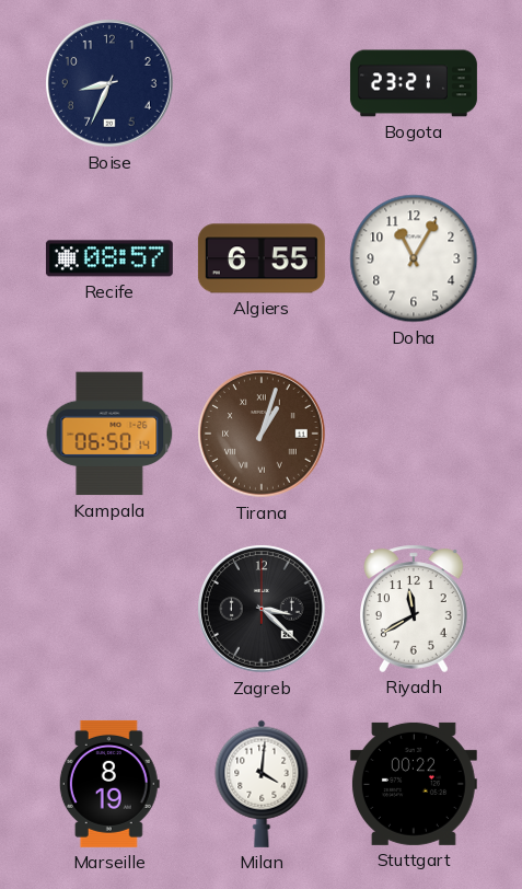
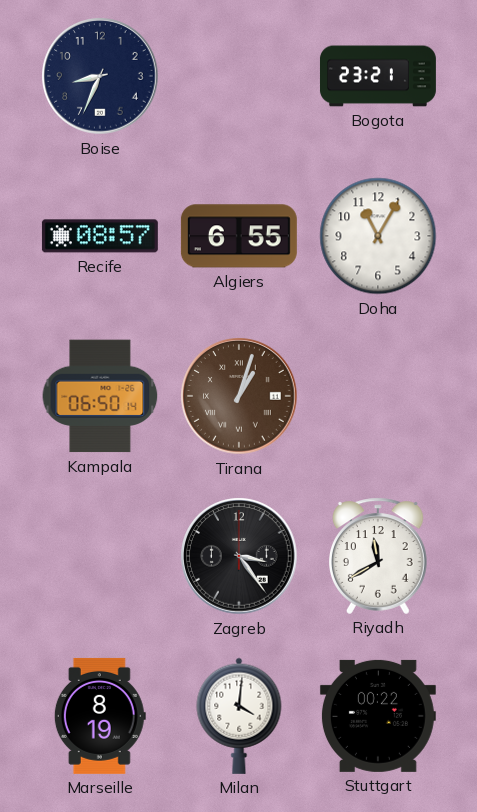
Zagreb: 3:22 -> 3:24
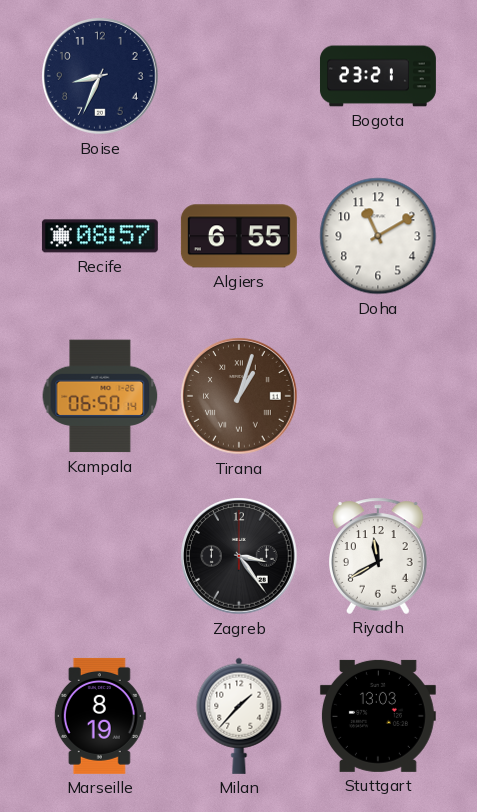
Doha: 11:05 -> 11:10
Milan: 4:01 -> 1:37
Stuttgart: 00:22 -> 13:03
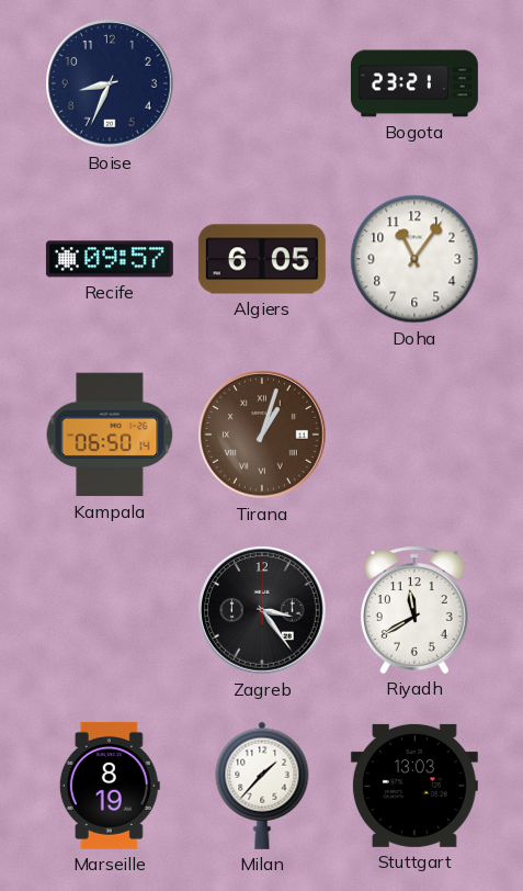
Recife: 08:57 -> 09:57
Algiers: 6:55 -> 6:05
Doha: 11:10 -> 11:06
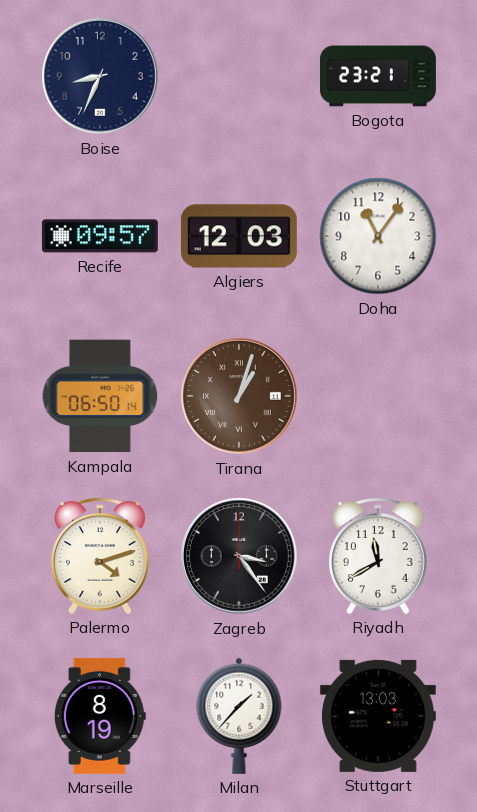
Algiers: 6:05 -> 12:03
Palermo: none -> 4:12
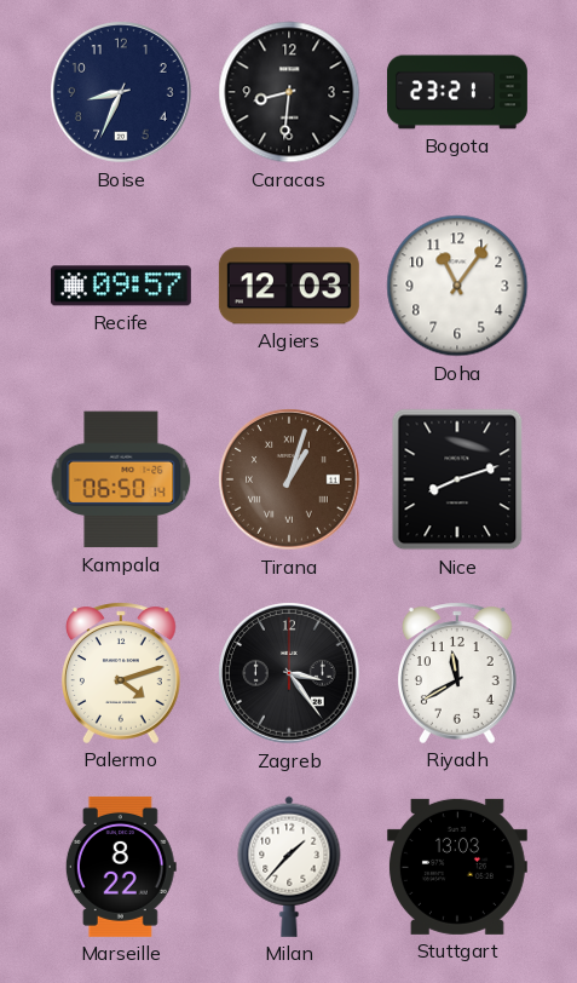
Caracas: none -> 8:31
Nice: none -> 8:12
Marseille: 8:19 -> 8:22
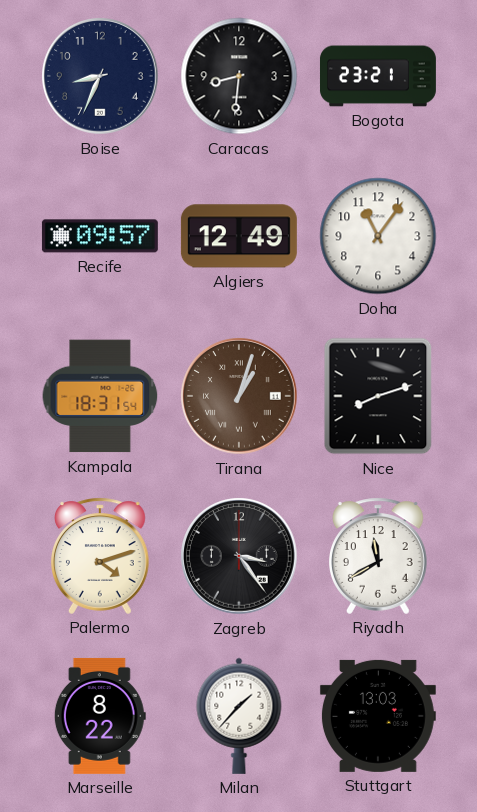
Algiers: 12:03 -> 12:49
Kampala: 06:50 -> 18:31
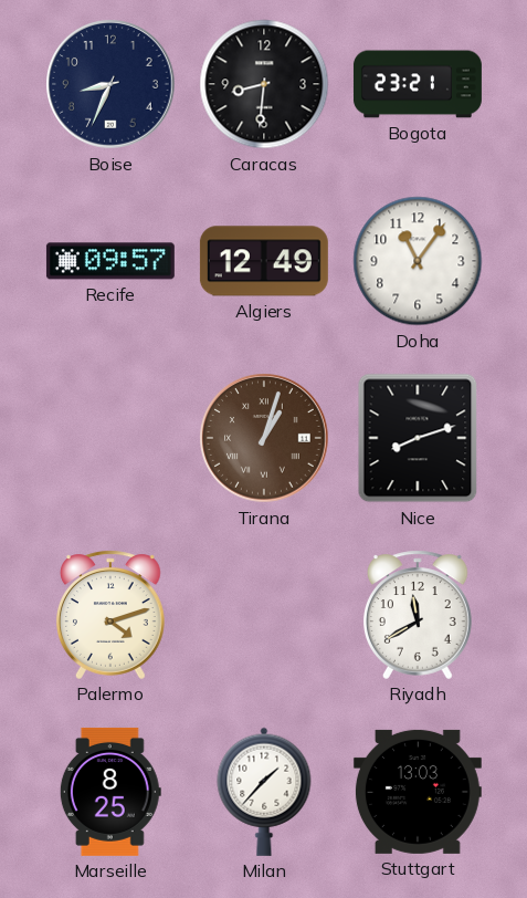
Kampala: 18:31 -> none
Zagreb: 3:24 -> none
Marseille: 8:22 -> 8:25
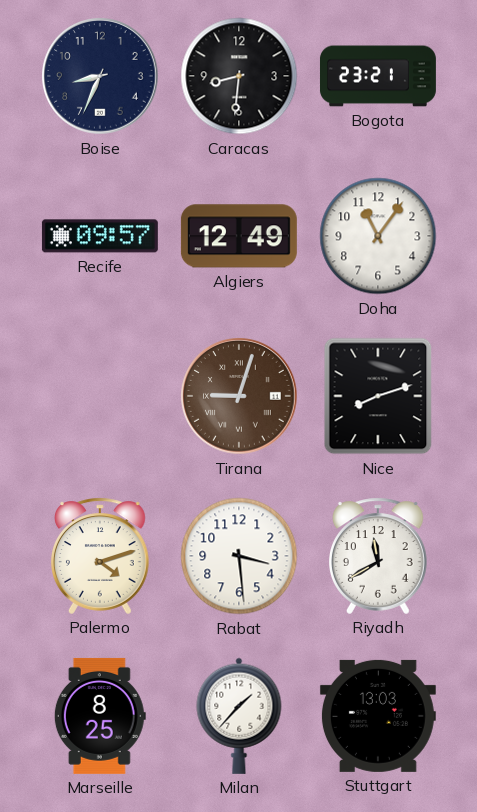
Tirana: 1:03 -> 9:03
Rabat: none -> 3:29
